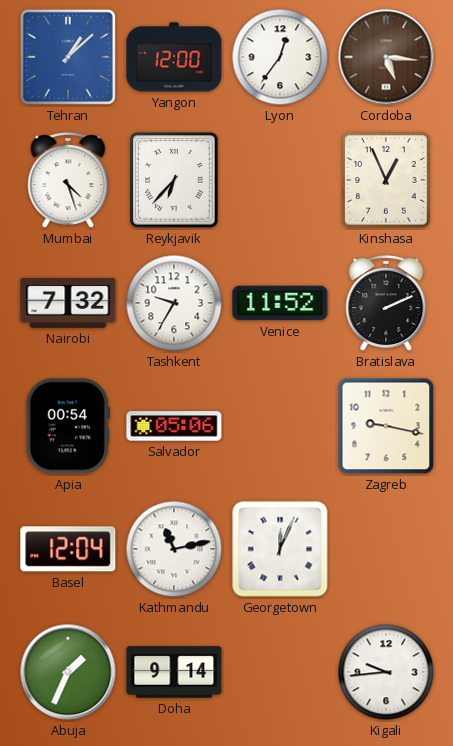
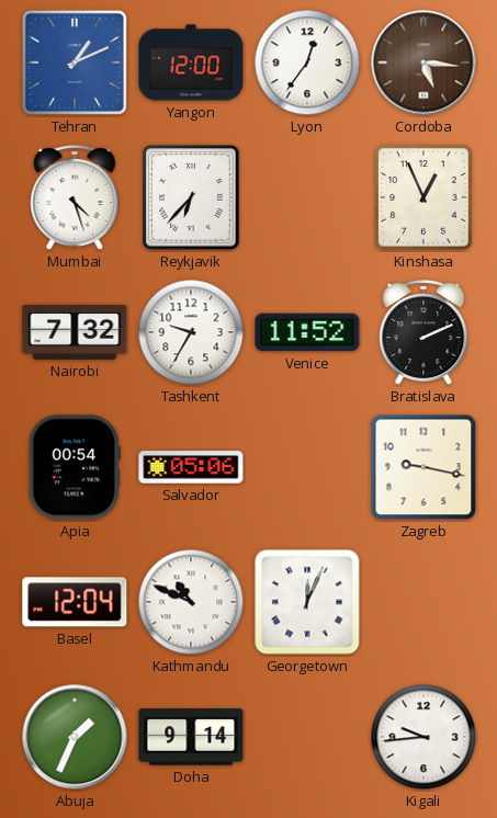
Tehran: 1:08 -> 1:11
Kathmandu: 11:13 -> 10:49
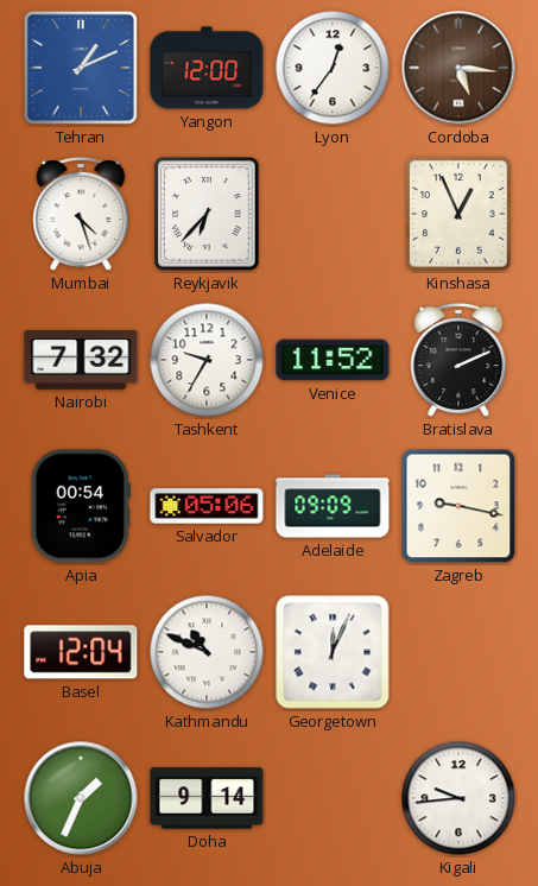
Adelaide: none -> 09:09
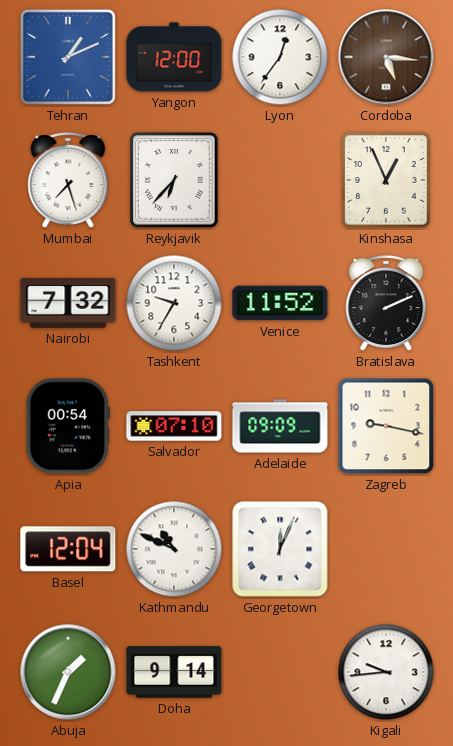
Mumbai: 4:27 -> 7:27
Salvador: 05:06 -> 07:10
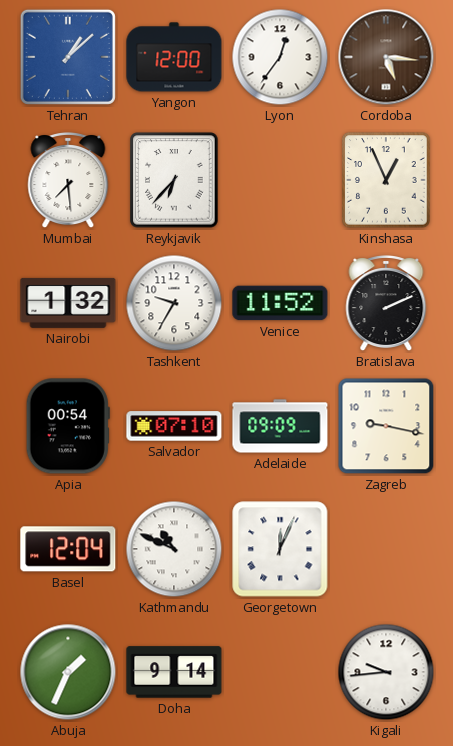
Tehran: 1:11 -> 1:08
Mumbai: 7:27 -> 7:29
Nairobi: 7:32 -> 1:32
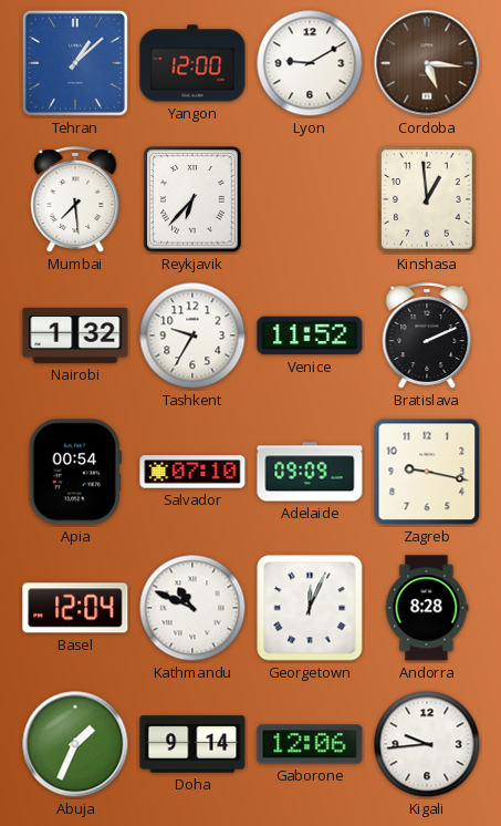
Lyon: 12:36 -> 9:10
Kinshasa: 12:56 -> 12:59
Andorra: none -> 8:28
Gaborone: none -> 12:06
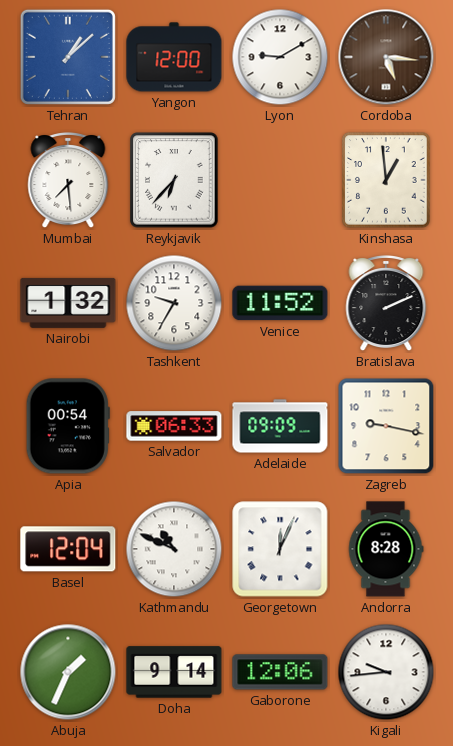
Salvador: 07:10 -> 06:33
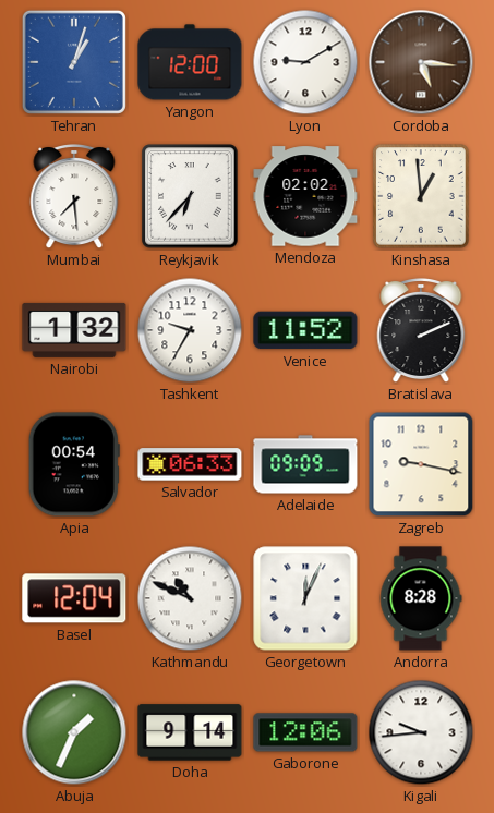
Tehran: 1:08 -> 1:03
Mendoza: none -> 02:02
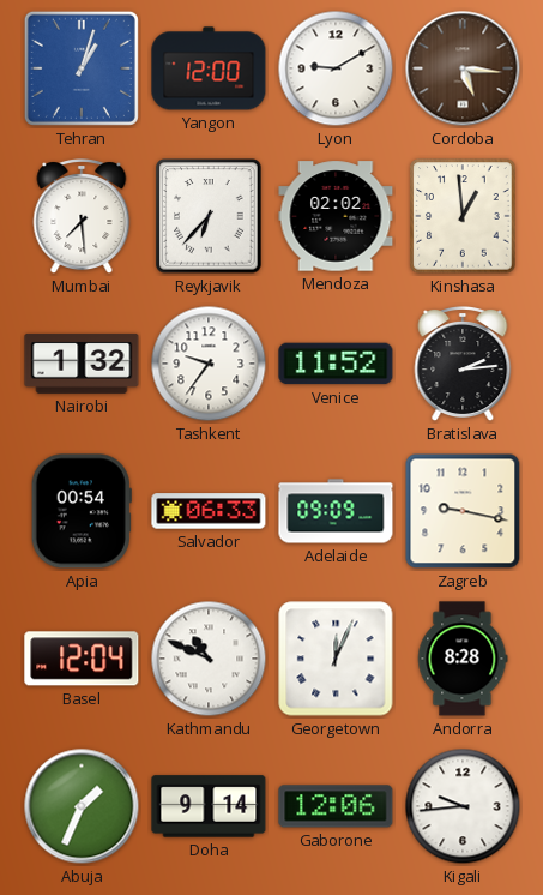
Tashkent: 9:35 -> 9:36
Bratislava: 2:11 -> 2:14
